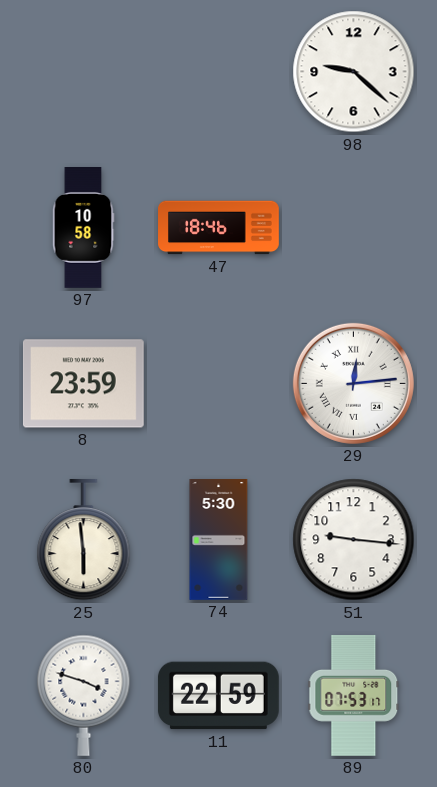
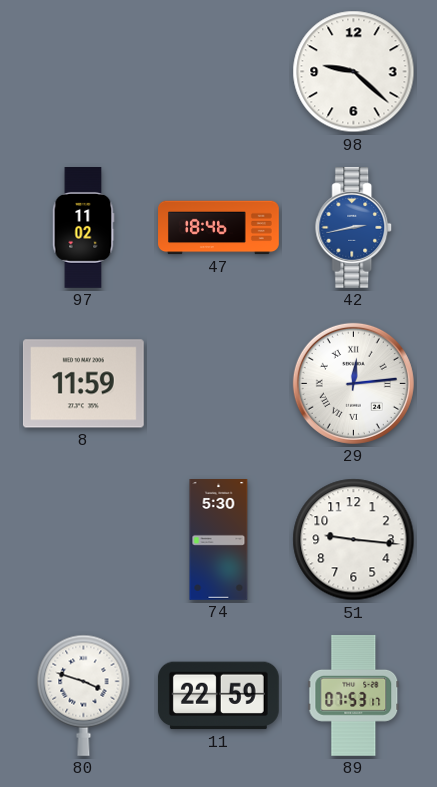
97: 10:58 -> 11:02
42: none -> 2:43
8: 23:59 -> 11:59
25: 5:59 -> none
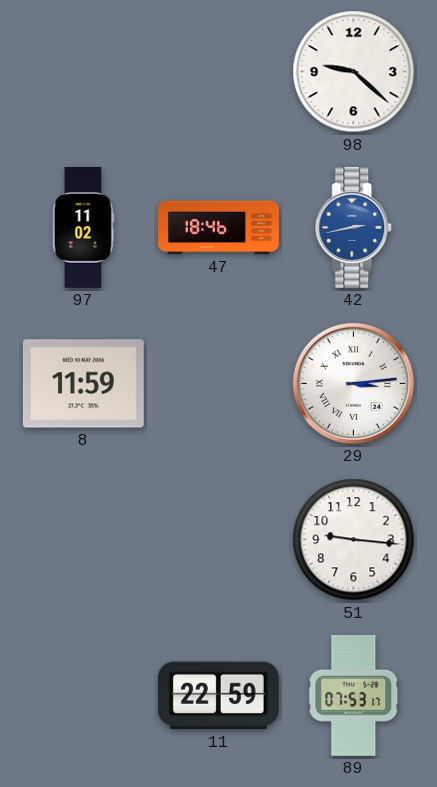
29: 12:14 -> 3:14
74: 5:30 -> none
80: 3:48 -> none
